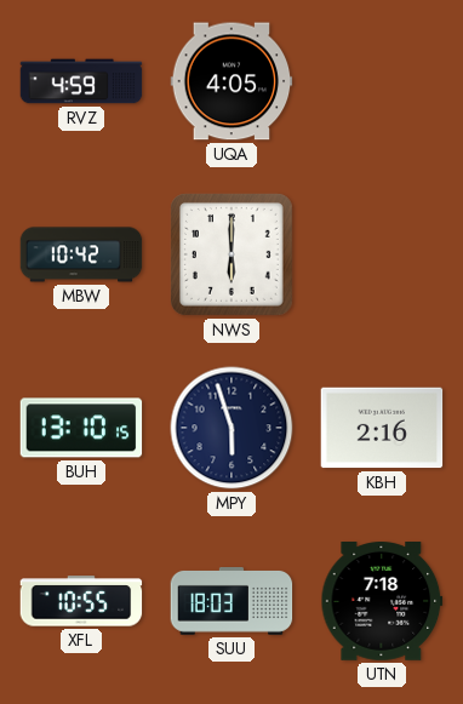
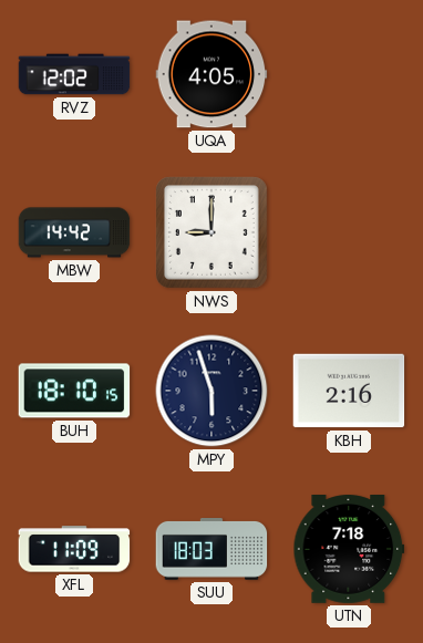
RVZ: 4:59 -> 12:02
MBW: 10:42 -> 14:42
NWS: 6:00 -> 9:00
BUH: 13:10 -> 18:10
XFL: 10:55 -> 11:09
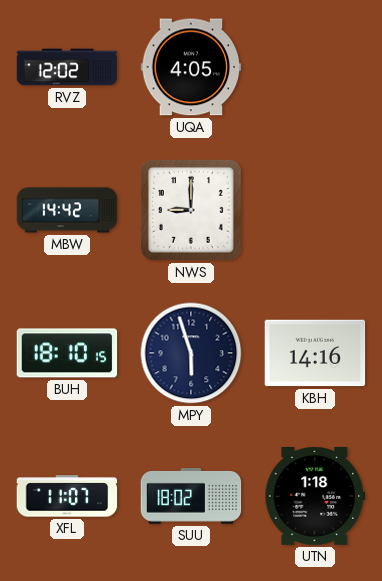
KBH: 2:16 -> 14:16
XFL: 11:09 -> 11:07
SUU: 18:03 -> 18:02
UTN: 7:18 -> 1:18
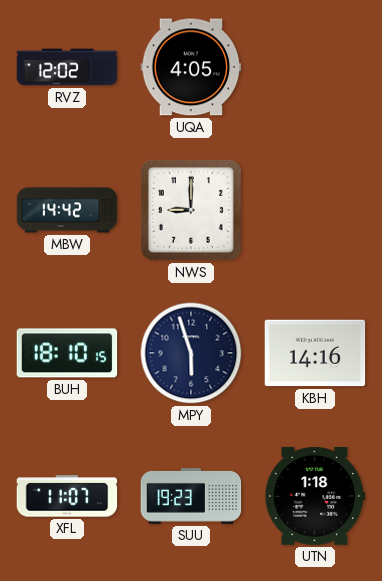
SUU: 18:02 -> 19:23
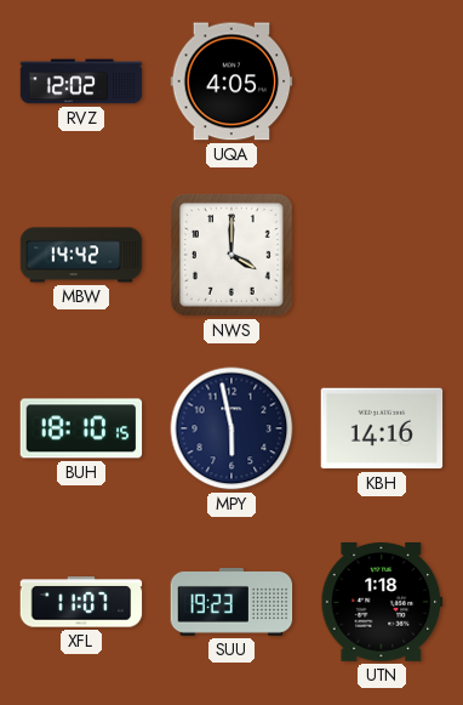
NWS: 9:00 -> 4:00
MPY: 5:57 -> 5:58
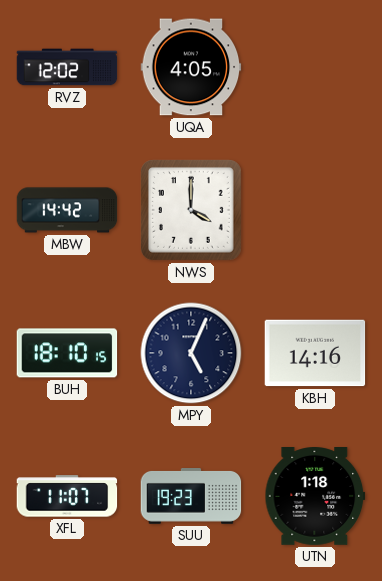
MPY: 5:58 -> 5:04
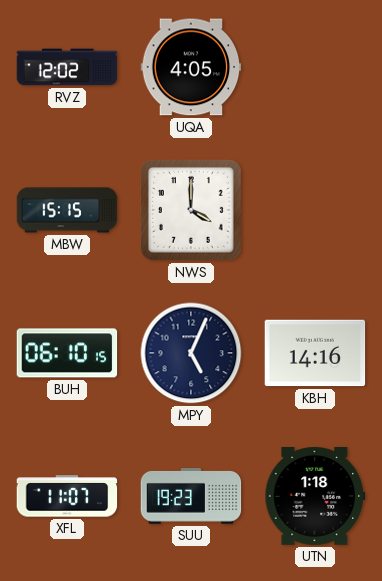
MBW: 14:42 -> 15:15
BUH: 18:10 -> 06:10
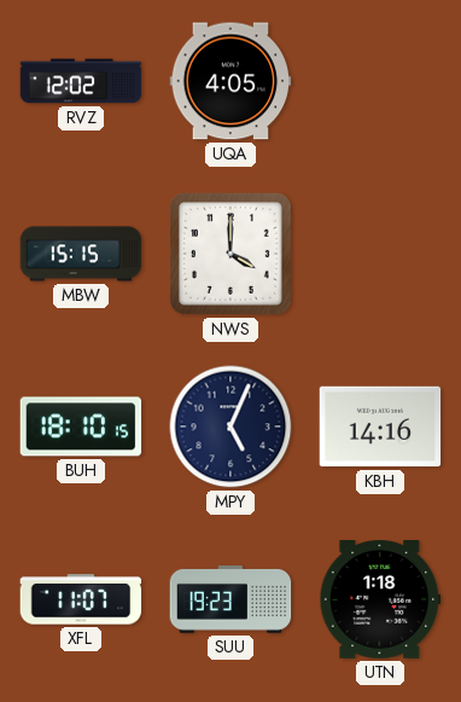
BUH: 06:10 -> 18:10
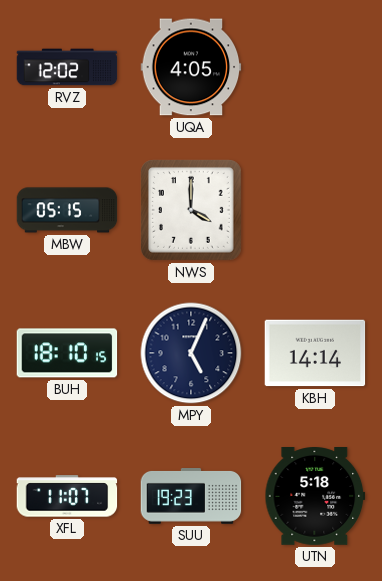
MBW: 15:15 -> 05:15
KBH: 14:16 -> 14:14
UTN: 1:18 -> 5:18
